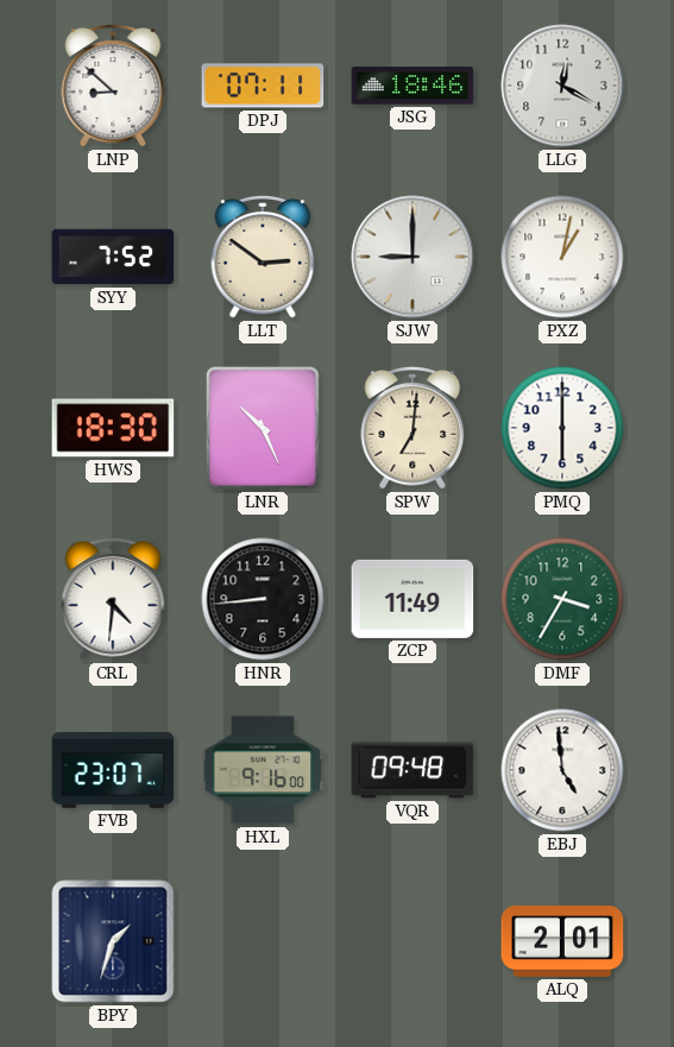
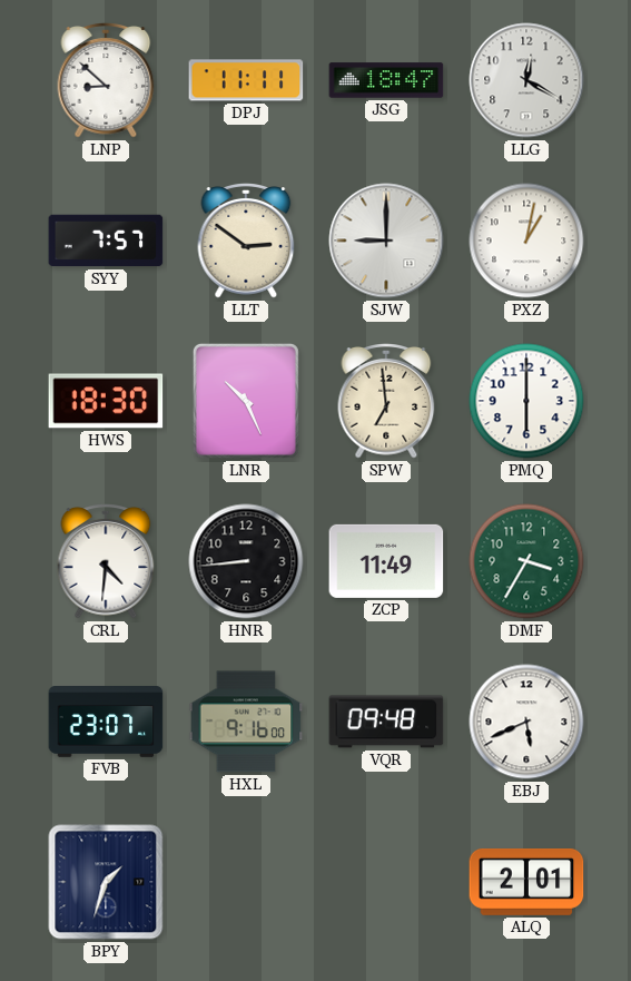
DPJ: 07:11 -> 11:11
JSG: 18:46 -> 18:47
SYY: 7:52 -> 7:57
SPW: 7:01 -> 6:59
EBJ: 4:59 -> 5:41
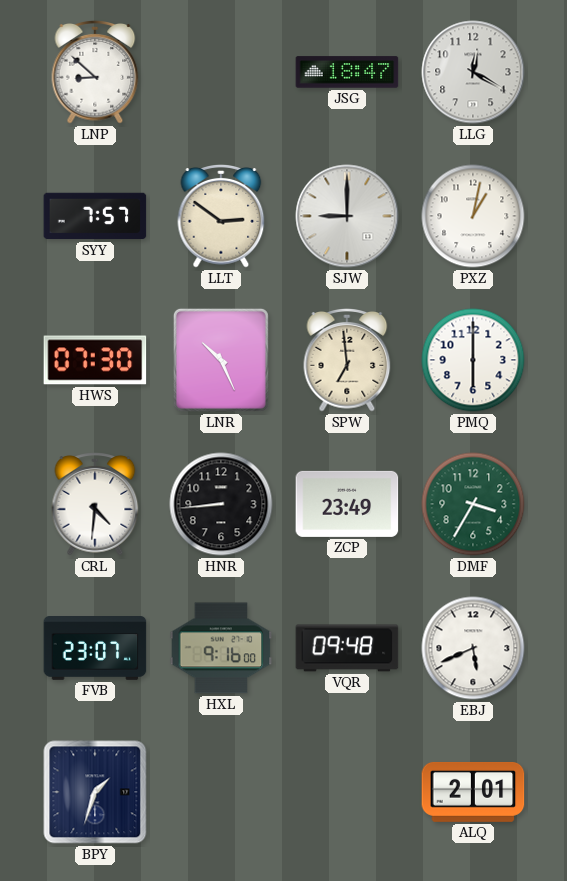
DPJ: 11:11 -> none
HWS: 18:30 -> 07:30
ZCP: 11:49 -> 23:49
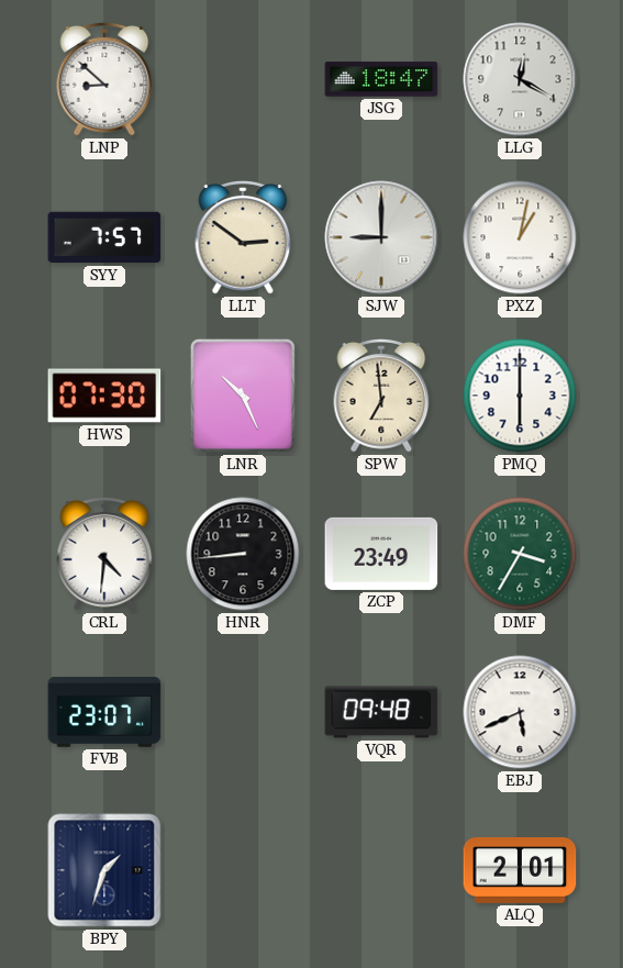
HXL: 9:16 -> none
